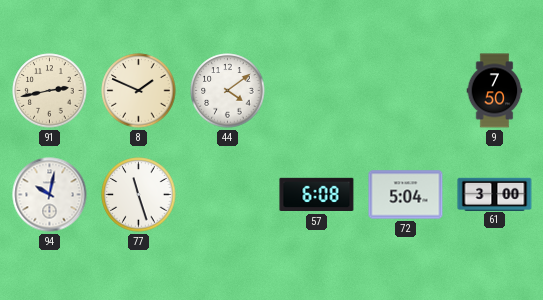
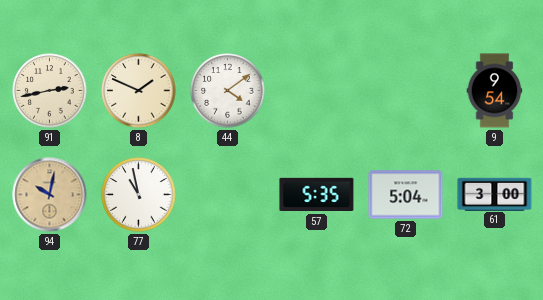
9: 7:50 -> 9:54
94 dial: white -> champagne
77: 11:27 -> 10:58
57: 6:08 -> 5:35
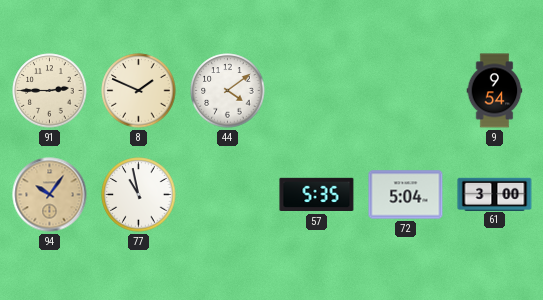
91: 2:43 -> 2:45
94: 10:02 -> 10:06
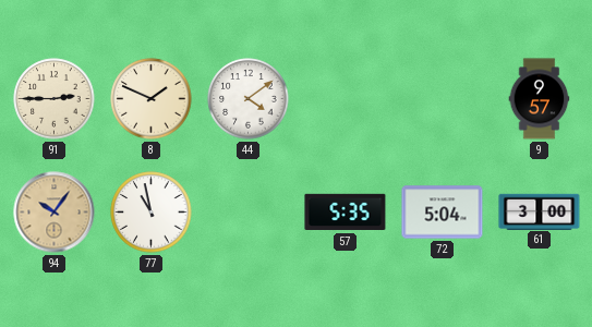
9: 9:54 -> 9:57
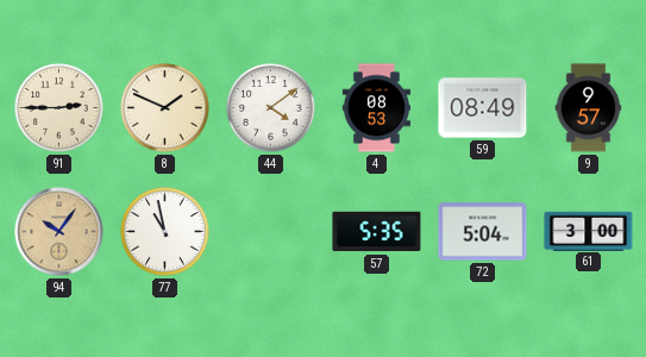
4: none -> 08:53
59: none -> 08:49
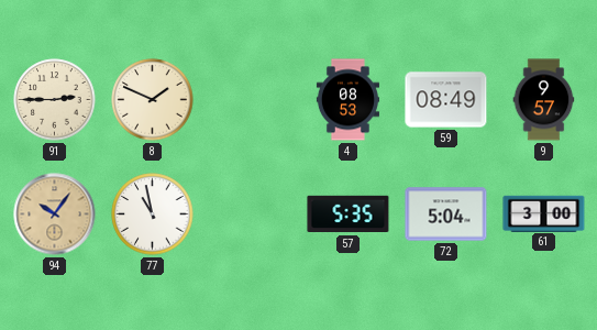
44: 4:09 -> none
